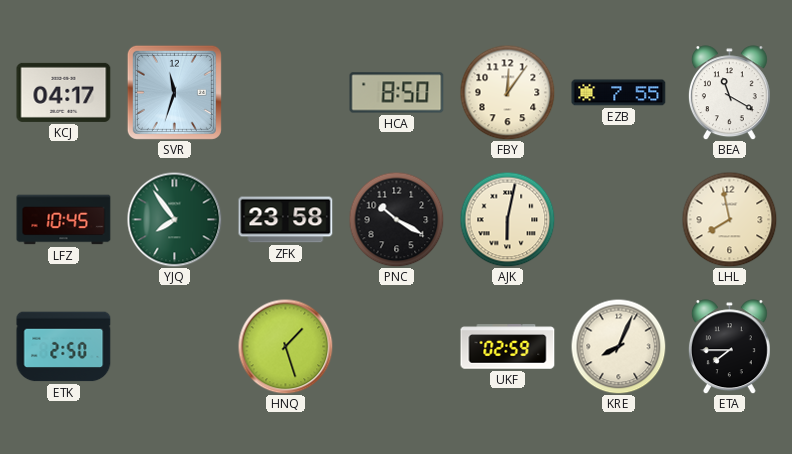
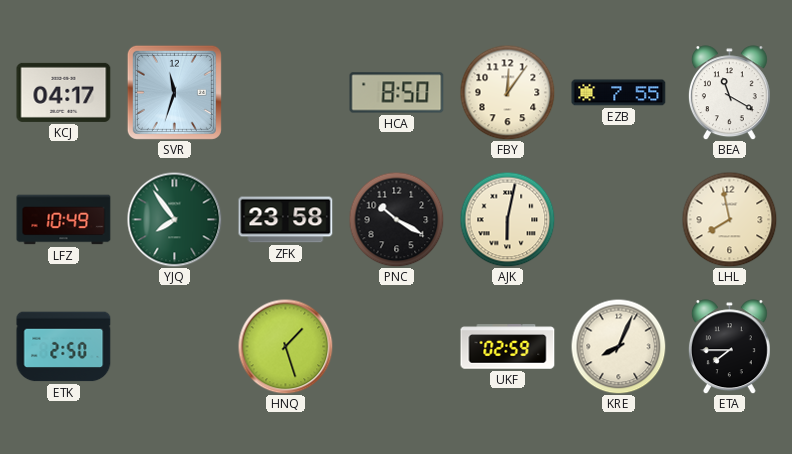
LFZ: 10:45 -> 10:49
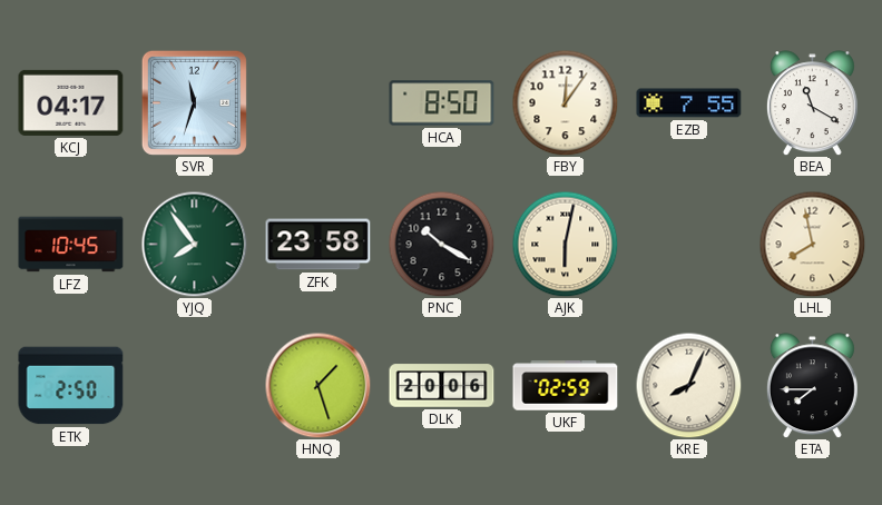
LFZ: 10:49 -> 10:45
DLK: none -> 20:06
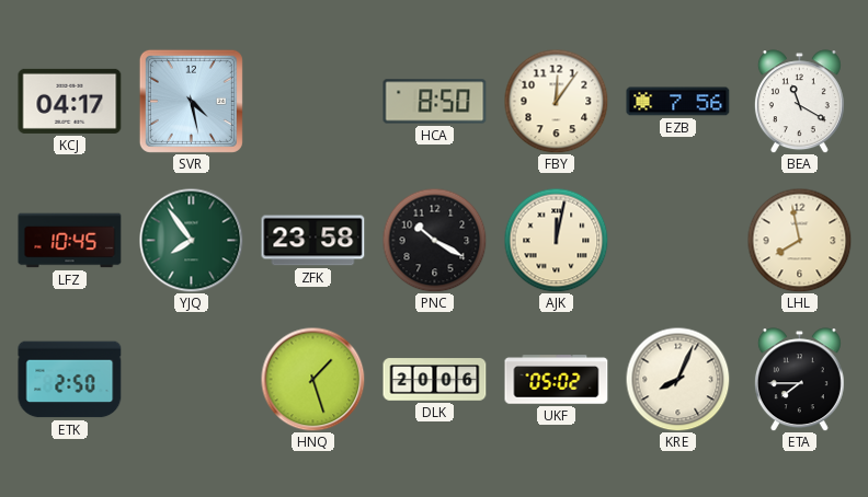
SVR: 11:33 -> 4:28
EZB: 7:55 -> 7:56
AJK: 6:02 -> 12:02
UKF: 02:59 -> 05:02
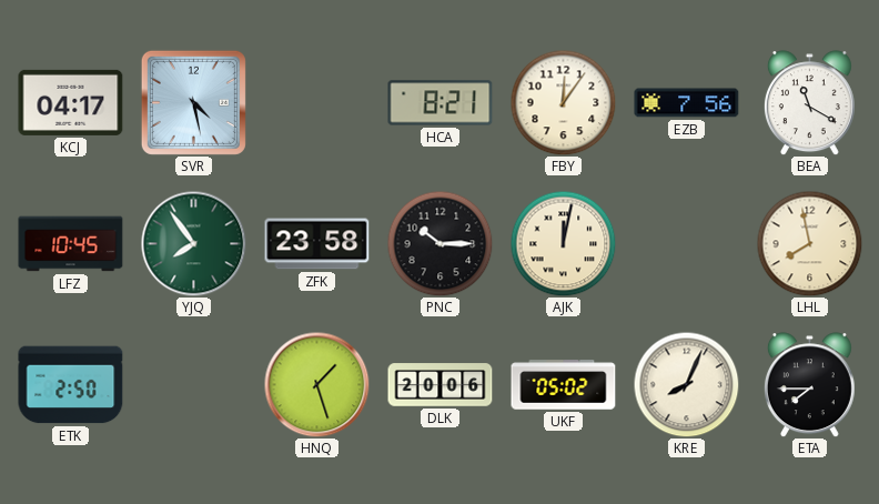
HCA: 8:50 -> 8:21
PNC: 10:20 -> 10:15
